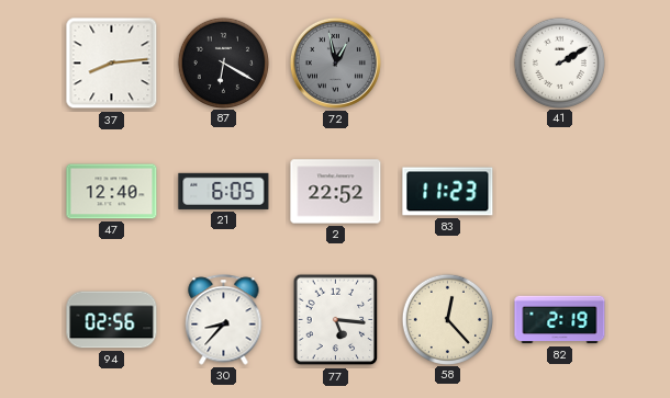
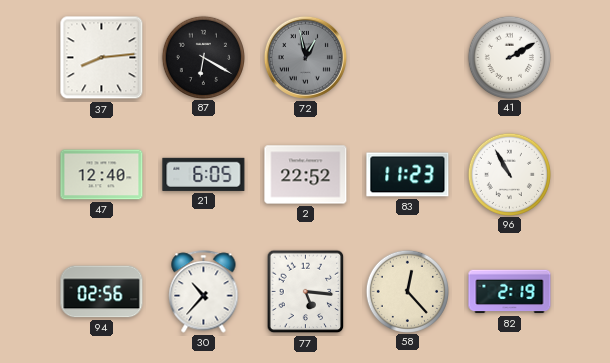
96: none -> 10:55
30: 8:37 -> 10:37
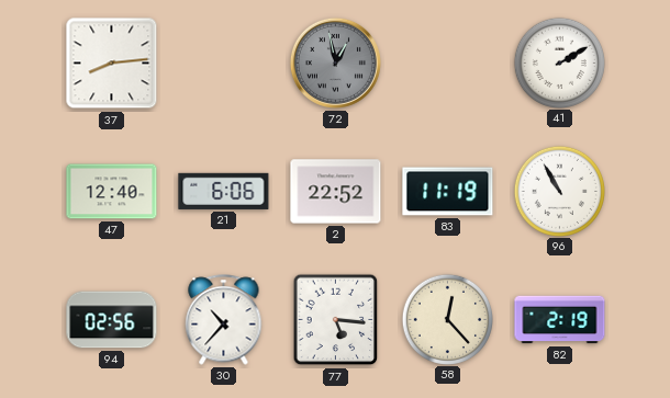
87: 6:20 -> none
21: 6:05 -> 6:06
83: 11:23 -> 11:19
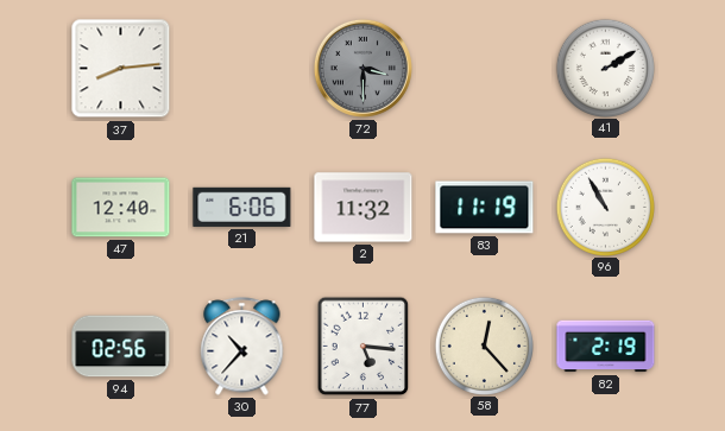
72: 12:58 -> 3:30
2: 22:52 -> 11:32
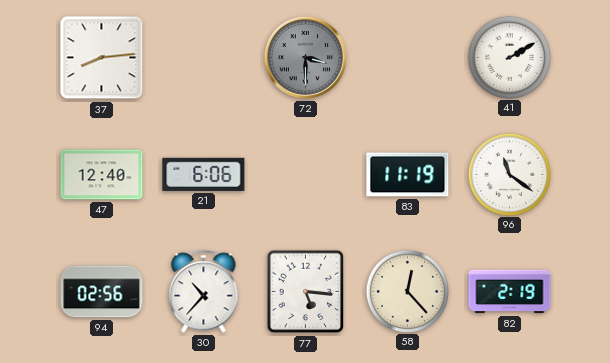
2: 11:32 -> none
96: 10:55 -> 11:21
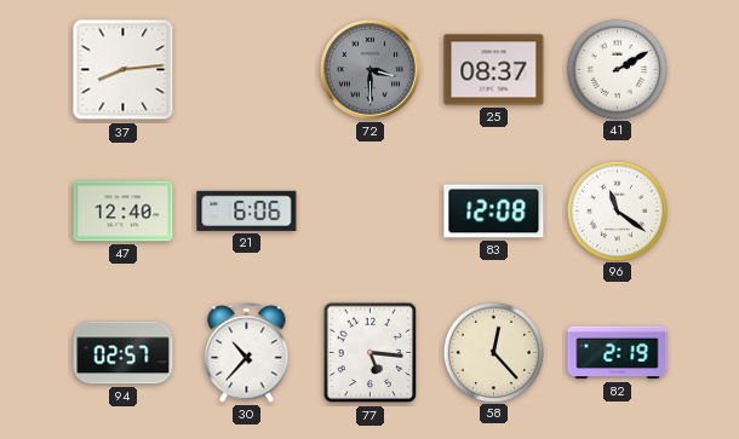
25: none -> 08:37
83: 11:19 -> 12:08
94: 02:56 -> 02:57
